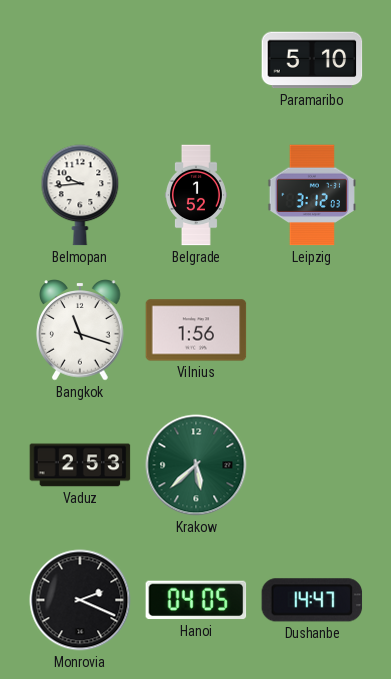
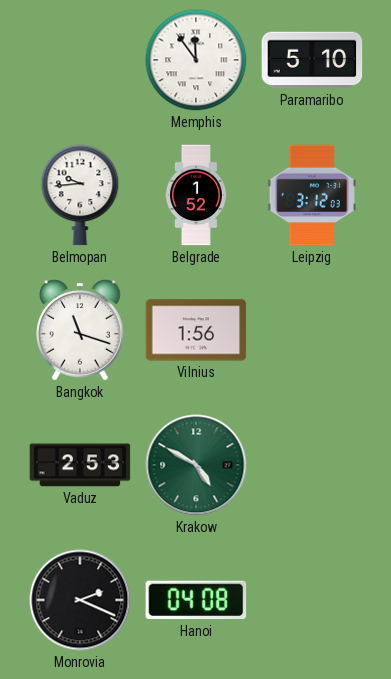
Memphis: none -> 11:54
Krakow: 5:38 -> 4:50
Hanoi: 04:05 -> 04:08
Dushanbe: 14:47 -> none
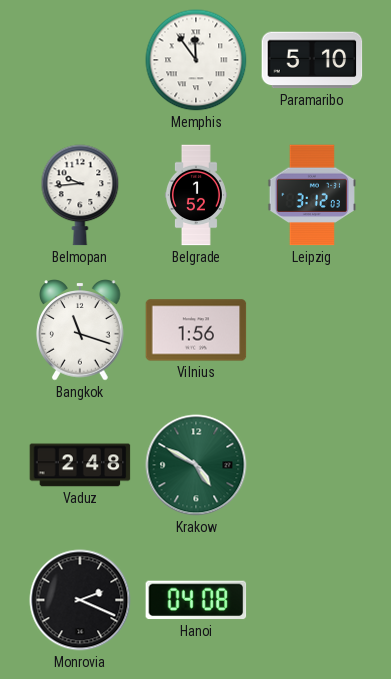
Vaduz: 2:53 -> 2:48
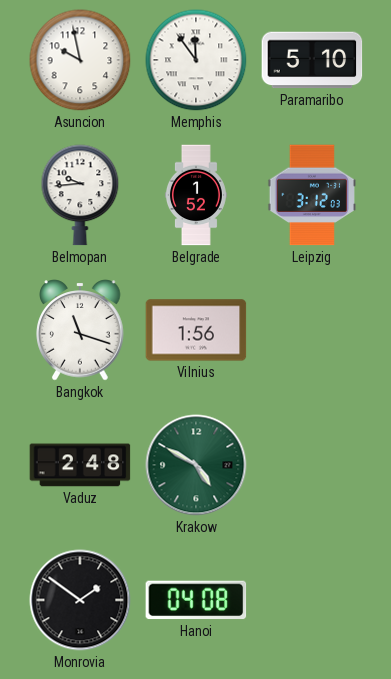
Asuncion: none -> 9:58
Monrovia: 2:19 -> 1:51
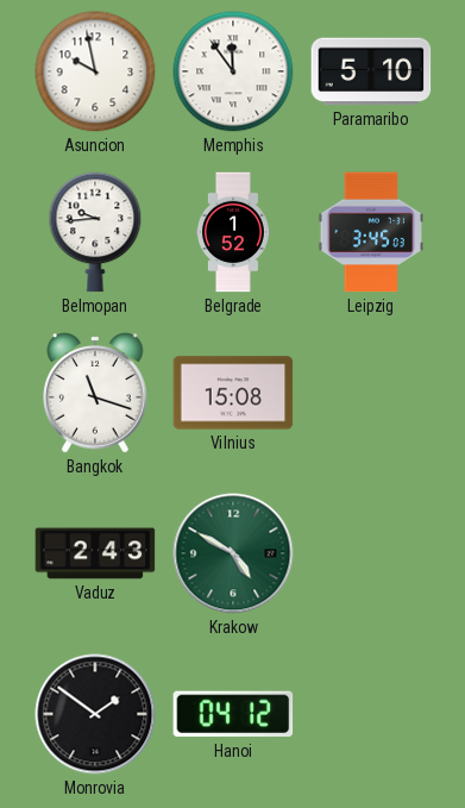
Leipzig: 3:12 -> 3:45
Vilnius: 1:56 -> 15:08
Vaduz: 2:48 -> 2:43
Hanoi: 04:08 -> 04:12
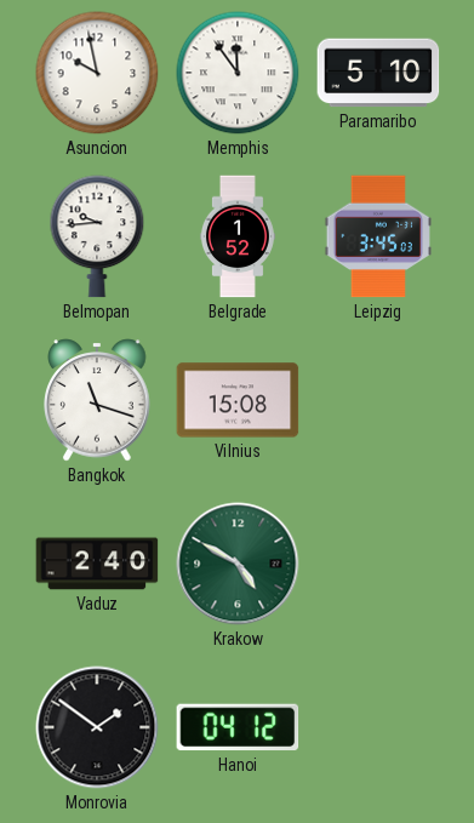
Vaduz: 2:43 -> 2:40
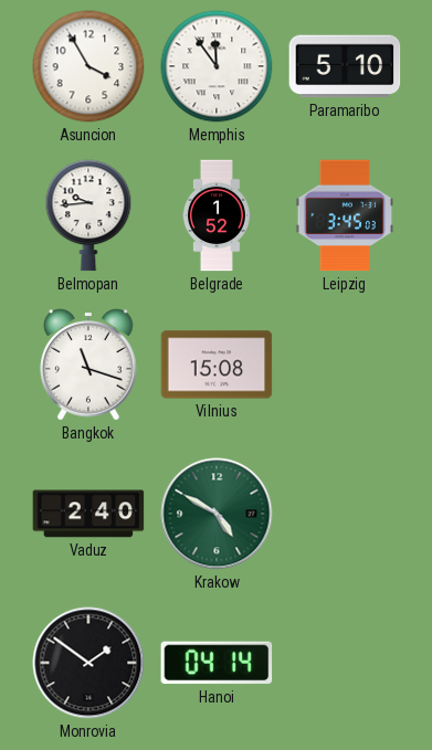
Asuncion: 9:58 -> 3:55
Hanoi: 04:12 -> 04:14
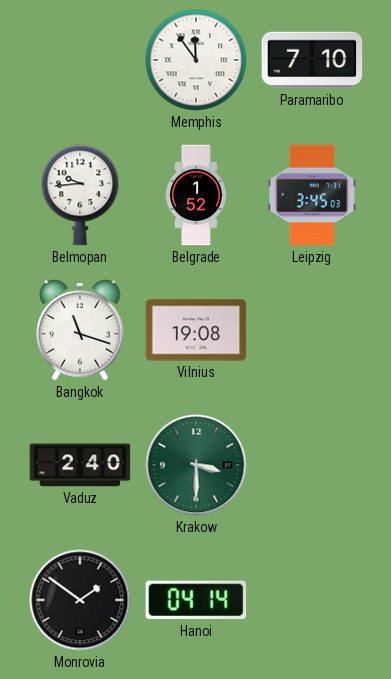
Asuncion: 3:55 -> none
Paramaribo: 5:10 -> 7:10
Vilnius: 15:08 -> 19:08
Krakow: 4:50 -> 3:30
